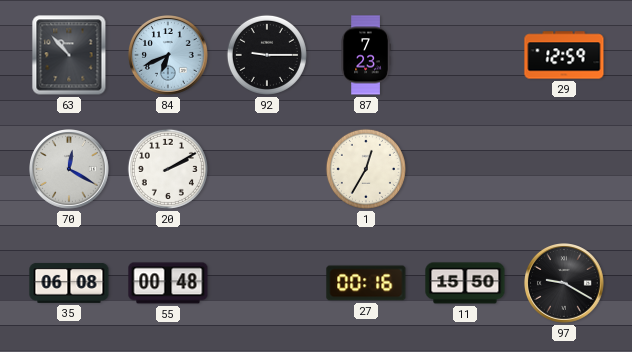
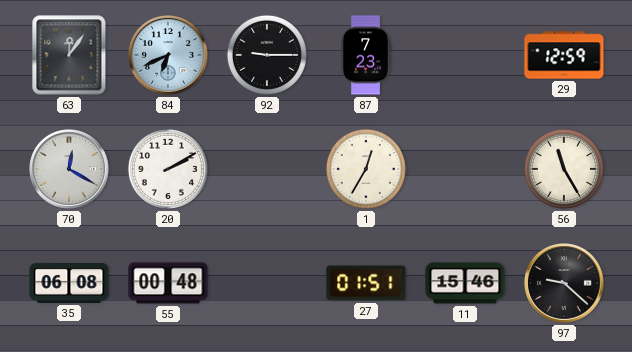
63: 10:53 -> 12:06
56: none -> 11:25
27: 00:16 -> 01:51
11: 15:50 -> 15:46
97: 9:20 -> 9:22
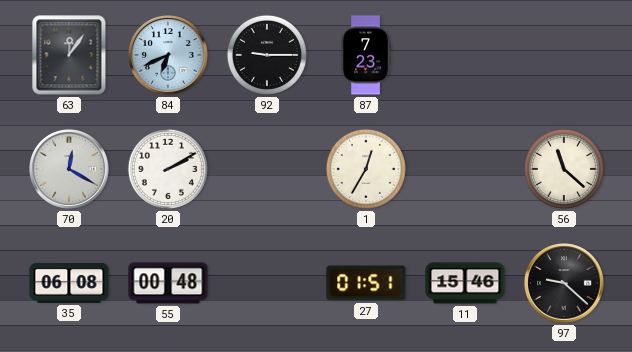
29: 12:59 -> none
56: 11:25 -> 11:22
